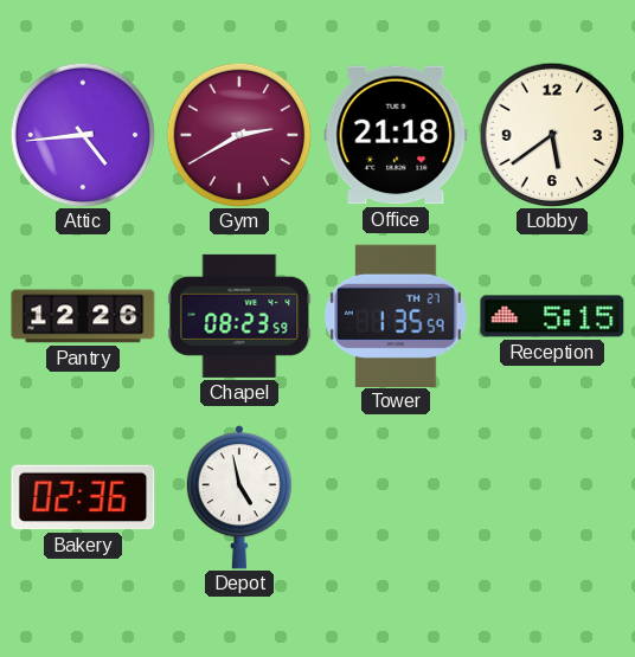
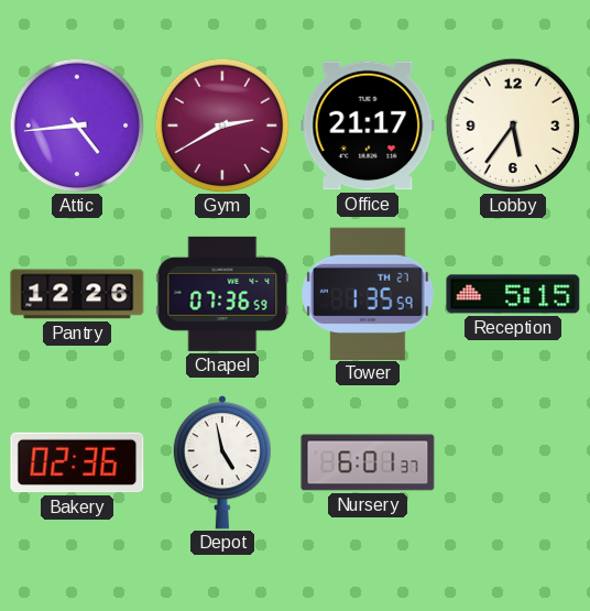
Office: 21:18 -> 21:17
Lobby: 5:39 -> 5:36
Chapel: 08:23 -> 07:36
Nursery: none -> 6:01
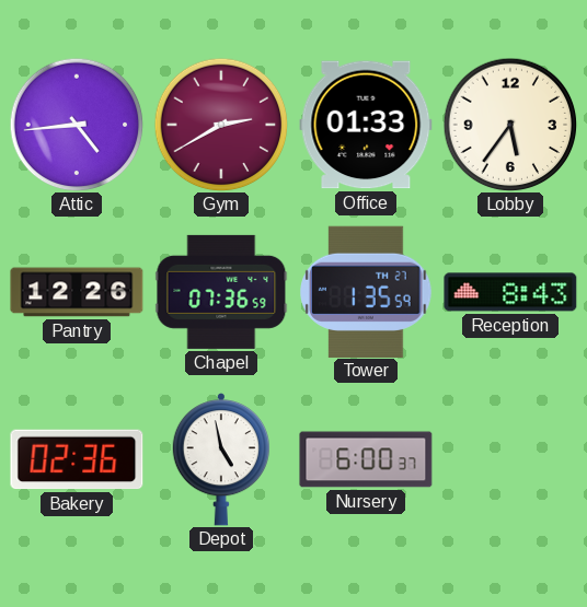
Office: 21:17 -> 01:33
Reception: 5:15 -> 8:43
Nursery: 6:01 -> 6:00
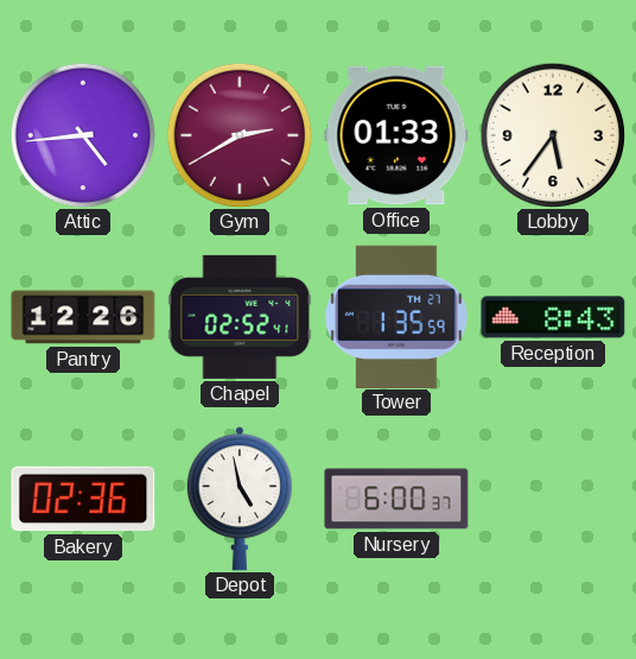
Chapel: 07:36 -> 02:52
